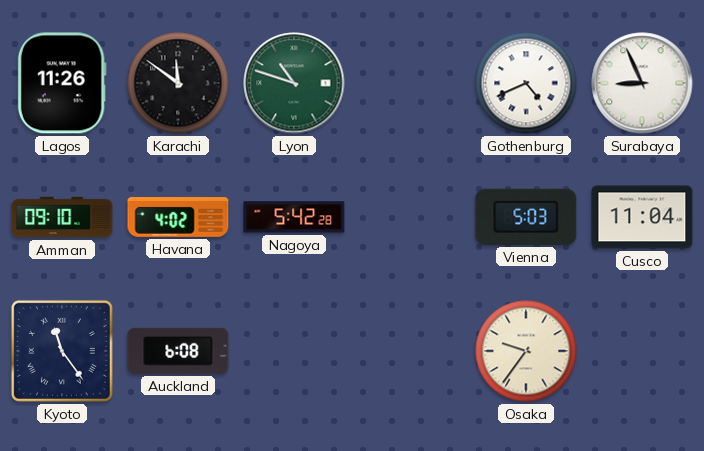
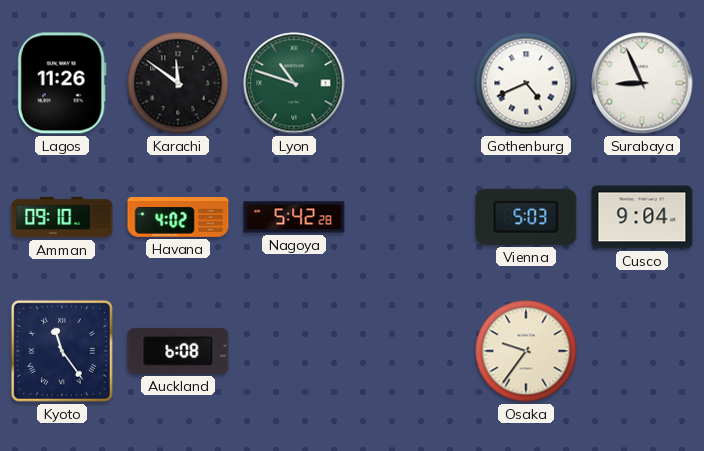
Cusco: 11:04 -> 9:04
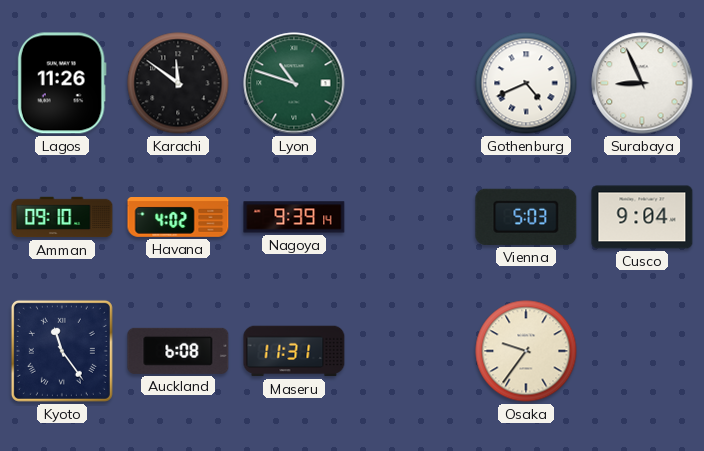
Nagoya: 5:42 -> 9:39
Maseru: none -> 11:31
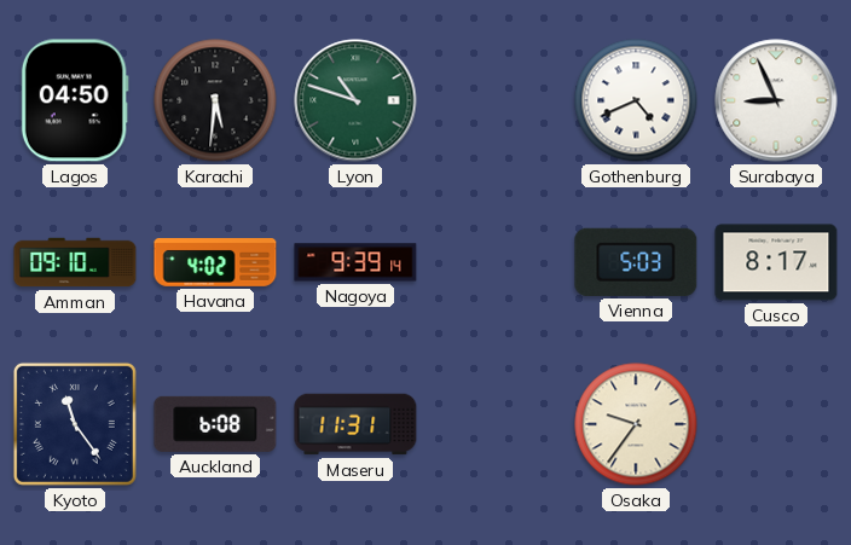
Lagos: 11:26 -> 04:50
Karachi: 11:51 -> 5:31
Cusco: 9:04 -> 8:17
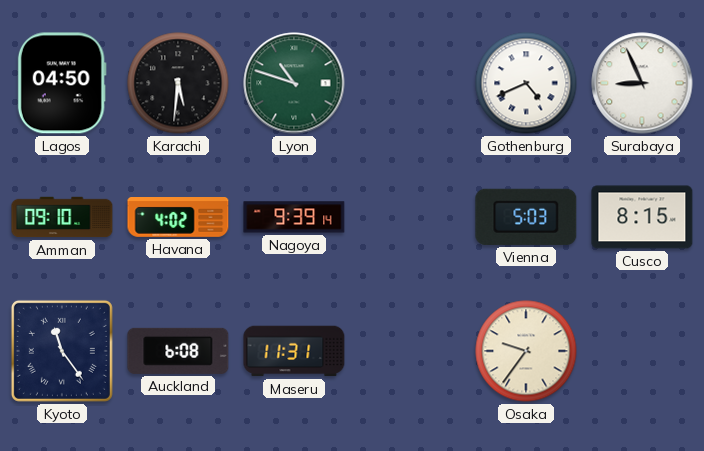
Cusco: 8:17 -> 8:15
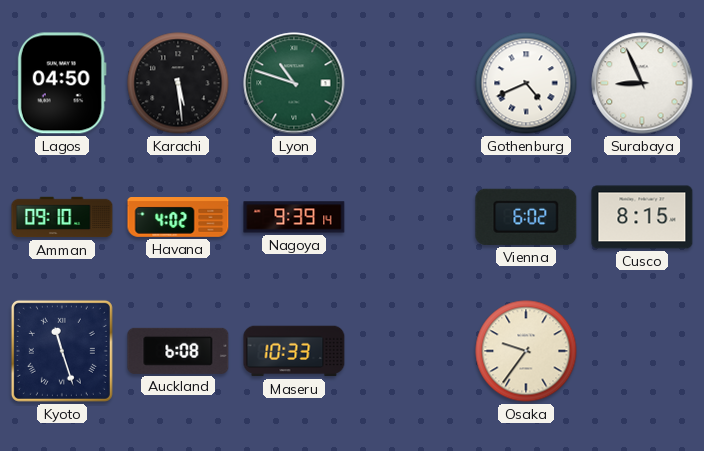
Karachi: 5:31 -> 5:29
Vienna: 5:03 -> 6:02
Kyoto: 11:24 -> 11:27
Maseru: 11:31 -> 10:33
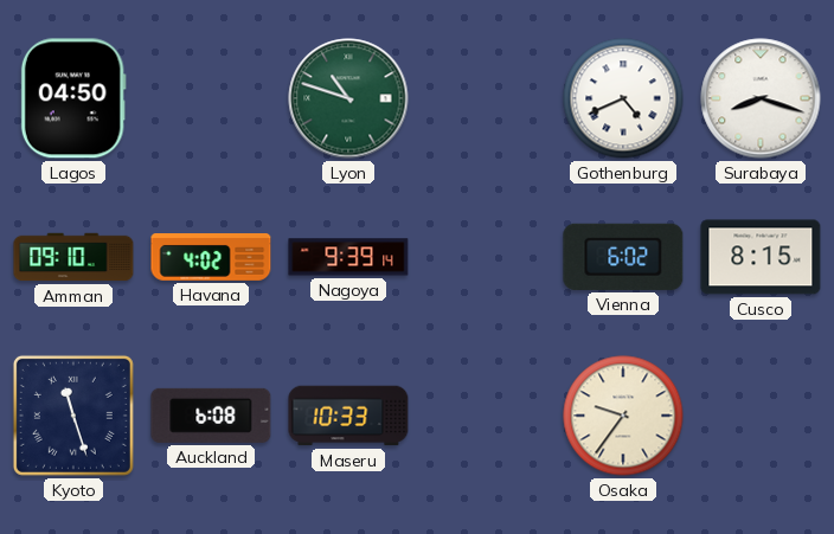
Karachi: 5:29 -> none
Surabaya: 8:56 -> 8:18
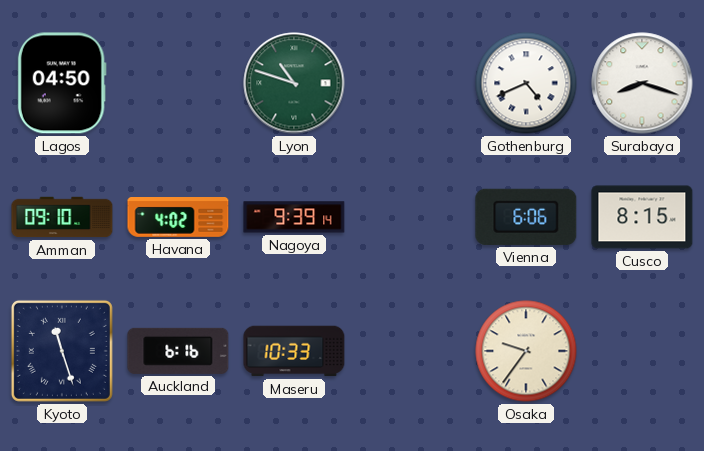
Vienna: 6:02 -> 6:06
Auckland: 6:08 -> 6:16
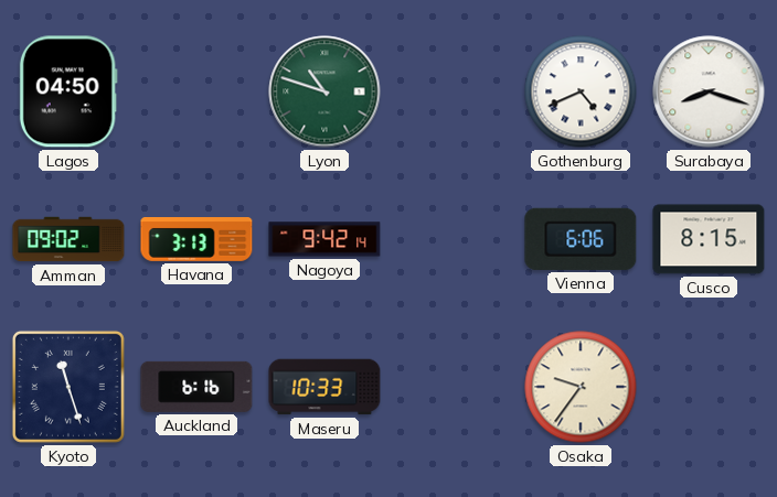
Amman: 09:10 -> 09:02
Havana: 4:02 -> 3:13
Nagoya: 9:39 -> 9:42
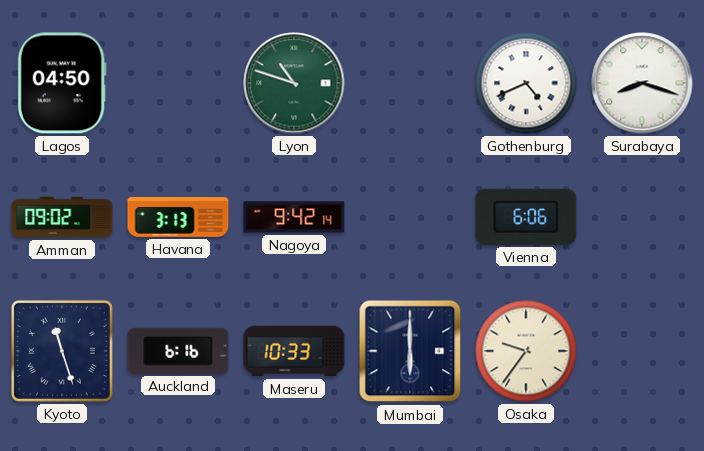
Cusco: 8:15 -> none
Mumbai: none -> 6:00
